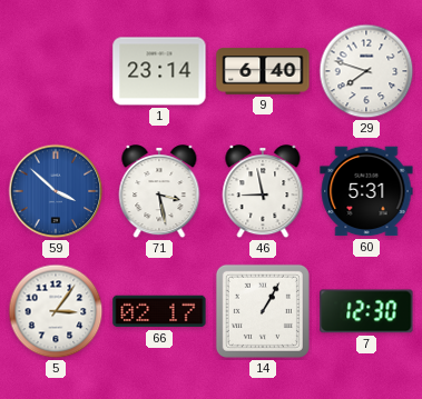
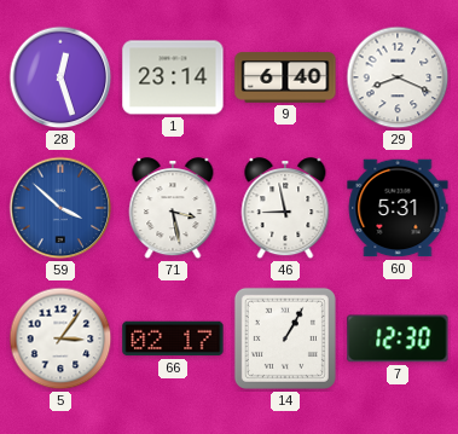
28: none -> 12:27
29: 7:48 -> 8:19
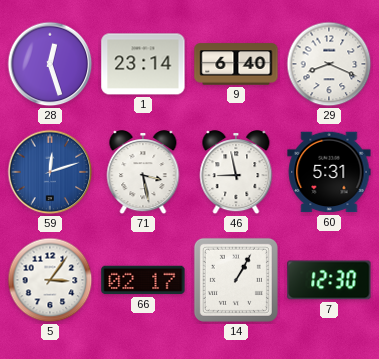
59: 3:52 -> 12:12
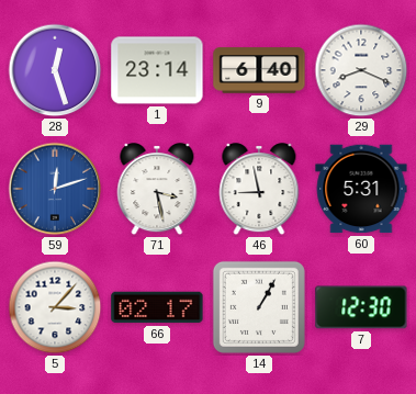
5: 3:06 -> 3:07
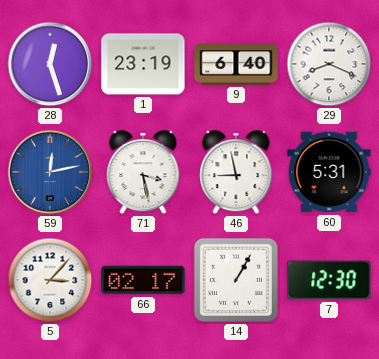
1: 23:14 -> 23:19
59: 12:12 -> 12:13
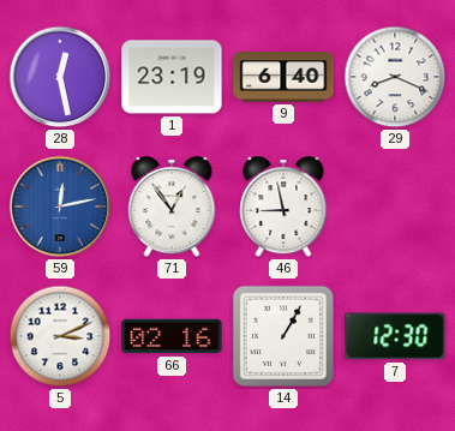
28: 12:27 -> 12:28
71: 3:28 -> 12:54
60: 5:31 -> none
5: 3:07 -> 3:11
66: 02:17 -> 02:16
